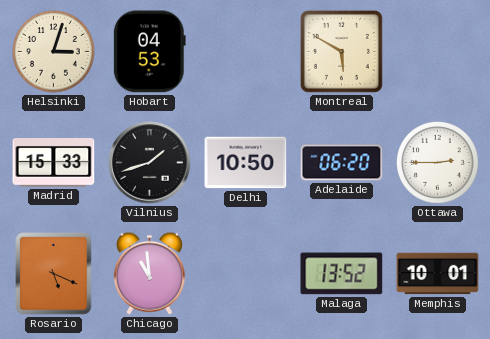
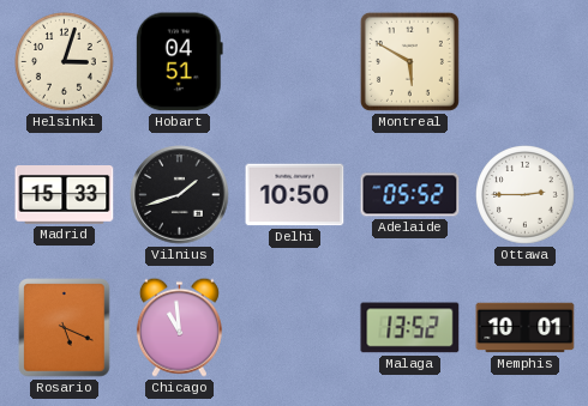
Hobart: 04:53 -> 04:51
Adelaide: 06:20 -> 05:52
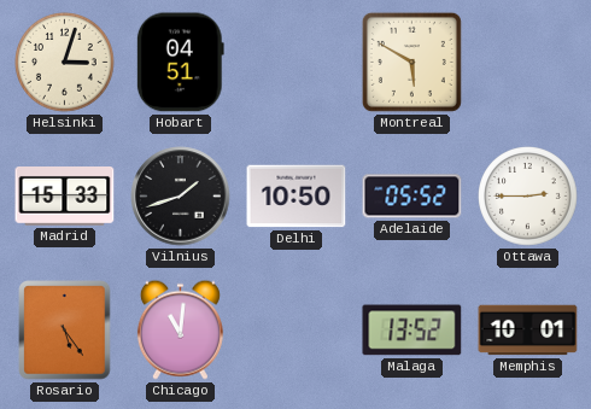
Rosario: 5:19 -> 5:24
Chicago: 10:59 -> 11:01
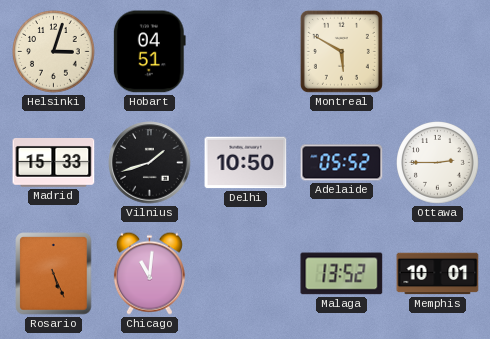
Rosario: 5:24 -> 5:26
